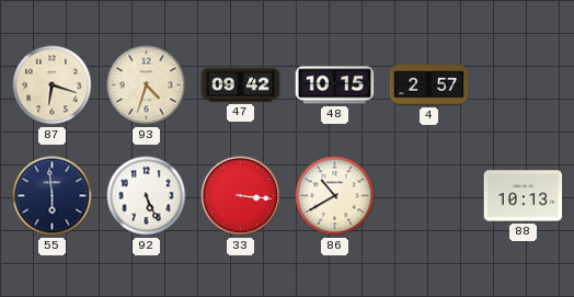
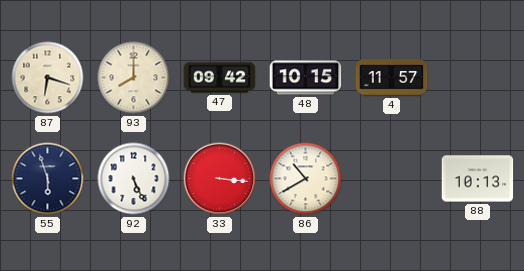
93: 4:33 -> 8:00
4: 2:57 -> 11:57
55: 5:59 -> 5:57
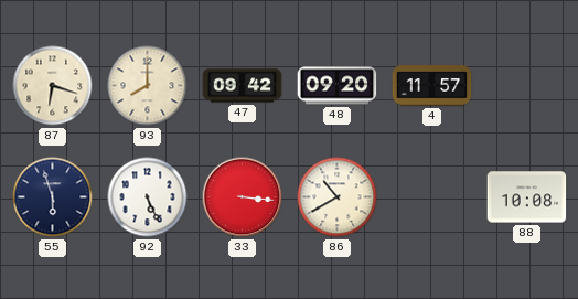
48: 10:15 -> 09:20
88: 10:13 -> 10:08
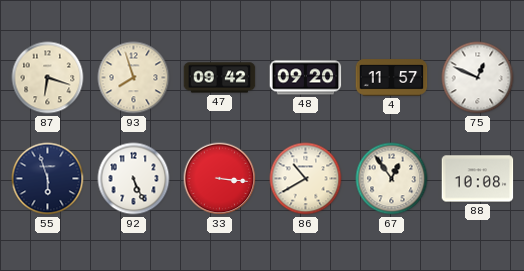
93: 8:00 -> 7:57
75: none -> 12:49
67: none -> 12:54
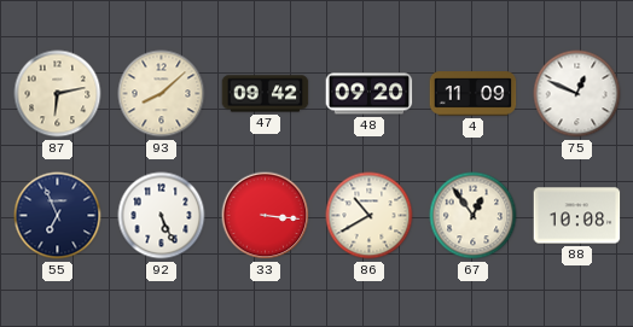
87: 6:18 -> 6:13
93: 7:57 -> 8:08
4: 11:57 -> 11:09
55: 5:57 -> 6:56
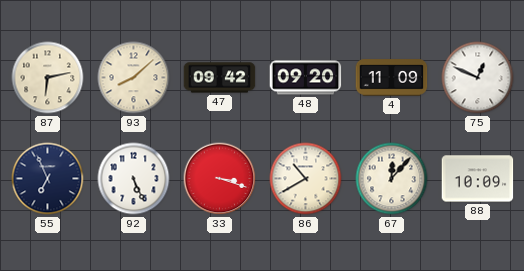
33: 3:16 -> 3:18
67: 12:54 -> 12:07
88: 10:08 -> 10:09
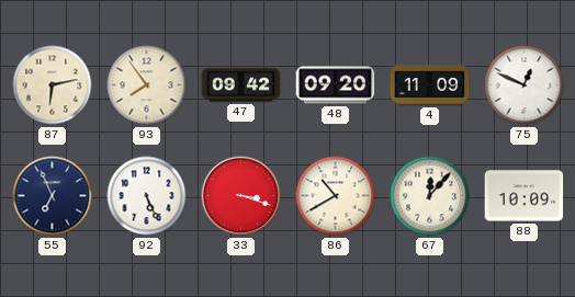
93: 8:08 -> 7:54
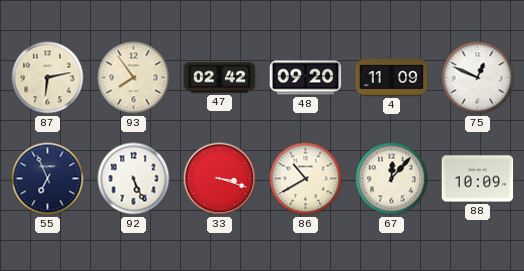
47: 09:42 -> 02:42
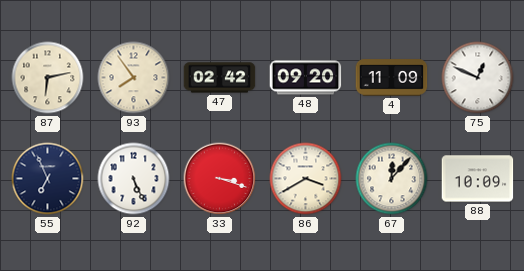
86: 10:40 -> 3:40
